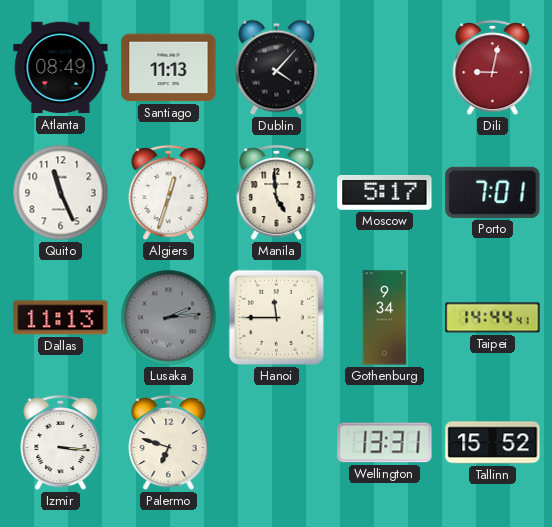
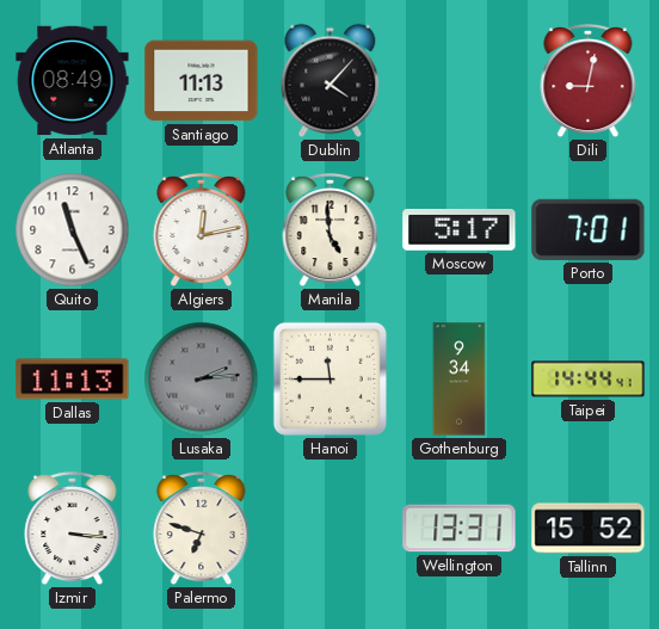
Algiers: 12:33 -> 12:13
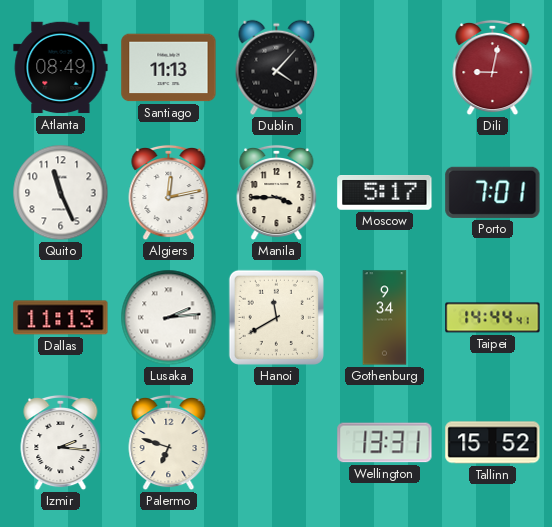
Manila: 4:59 -> 3:45
Lusaka dial: grey -> white
Hanoi: 11:45 -> 11:40
Izmir: 3:16 -> 2:16
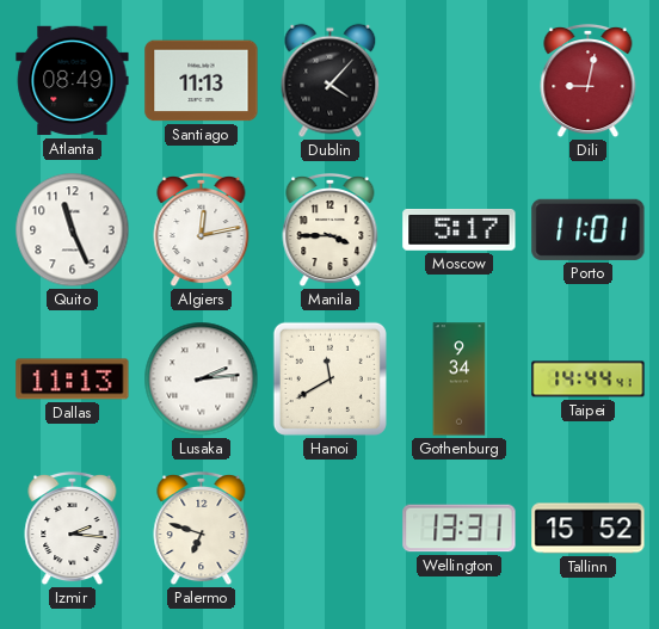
Porto: 7:01 -> 11:01
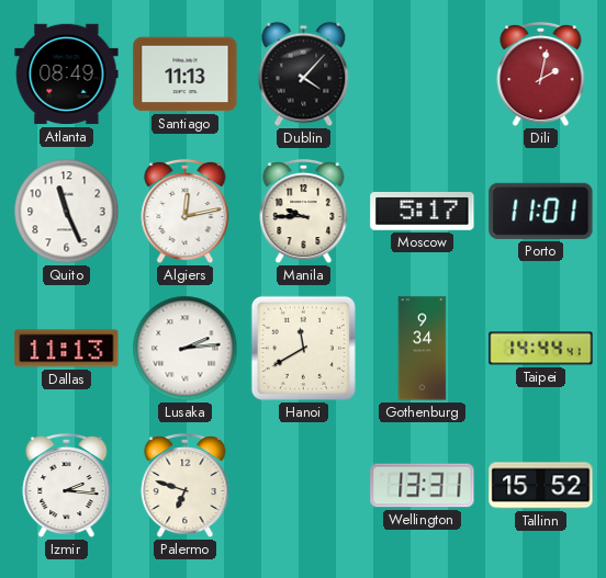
Dili: 9:02 -> 2:02
Manila: 3:45 -> 9:45
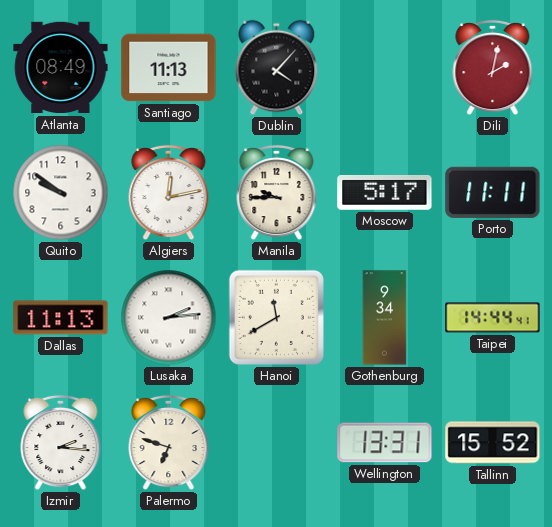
Quito: 11:26 -> 9:51
Porto: 11:01 -> 11:11
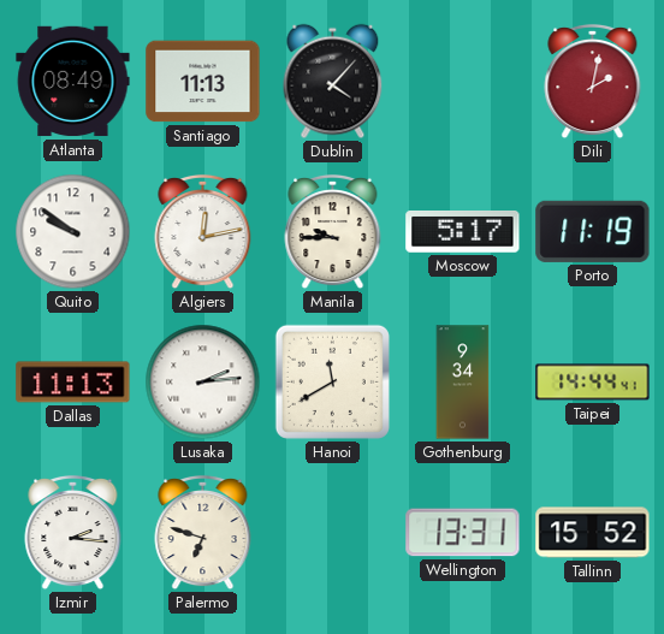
Porto: 11:11 -> 11:19
